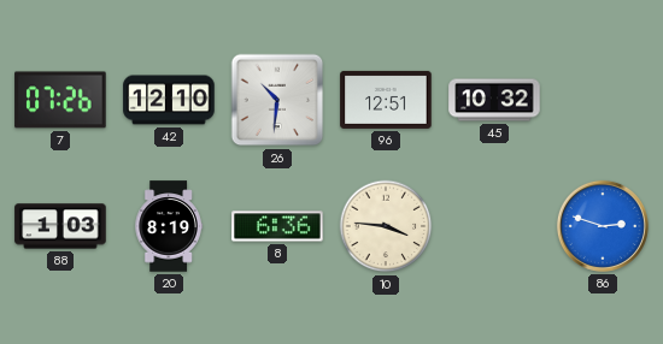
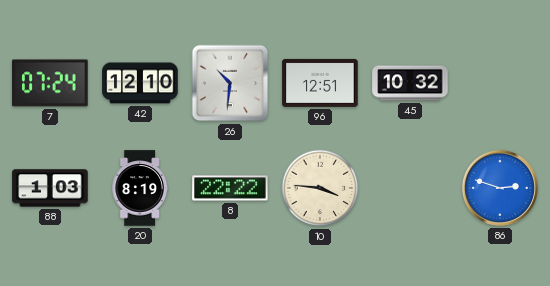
7: 07:26 -> 07:24
8: 6:36 -> 22:22
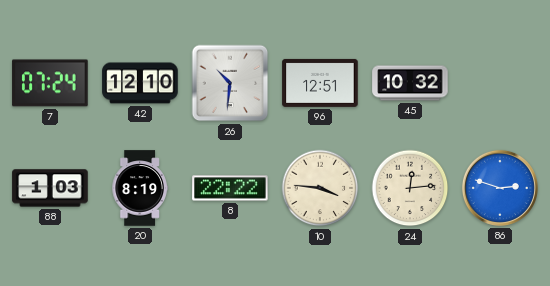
24: none -> 12:14
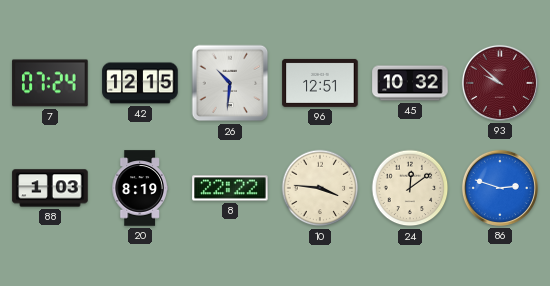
42: 12:10 -> 12:15
93: none -> 9:52
24: 12:14 -> 12:09
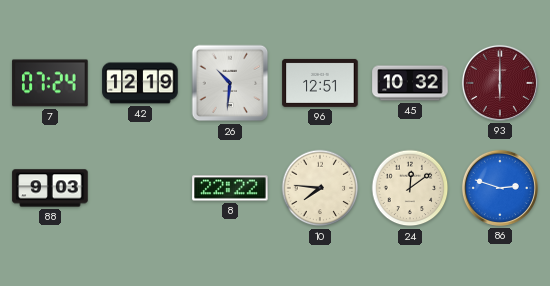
42: 12:15 -> 12:19
93: 9:52 -> 6:00
88: 1:03 -> 9:03
20: 8:19 -> none
10: 3:46 -> 7:46
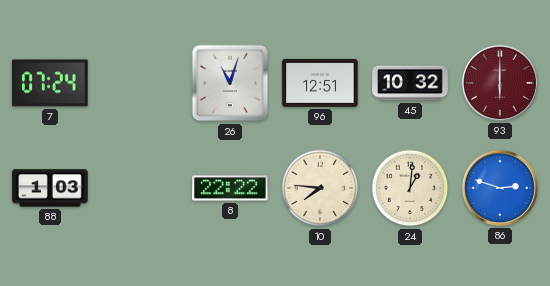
42: 12:19 -> none
26: 10:31 -> 11:03
88: 9:03 -> 1:03
24: 12:09 -> 1:01
